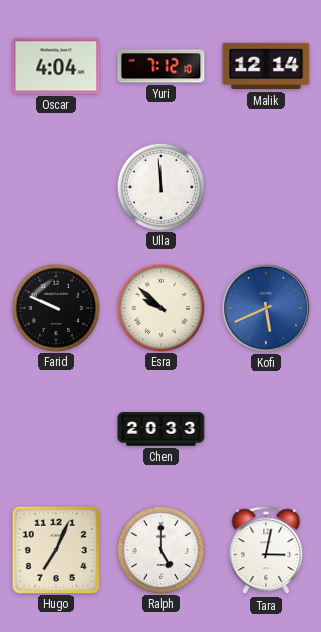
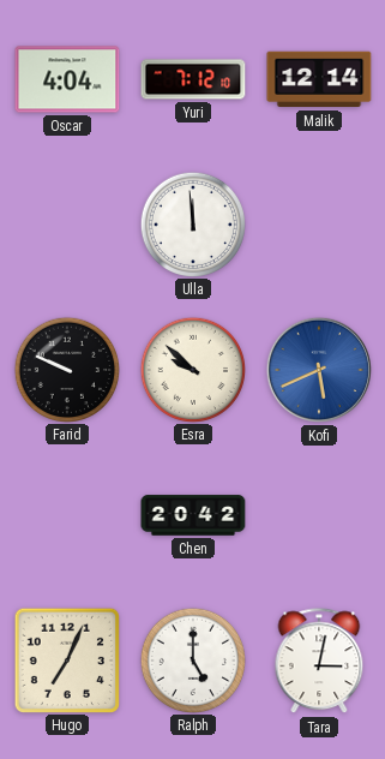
Chen: 20:33 -> 20:42
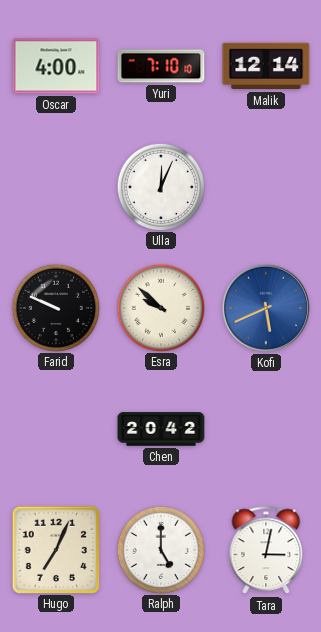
Oscar: 4:04 -> 4:00
Yuri: 7:12 -> 7:10
Ulla: 11:59 -> 12:04
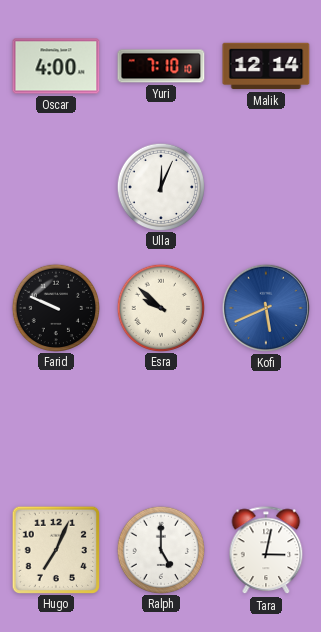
Chen: 20:42 -> none
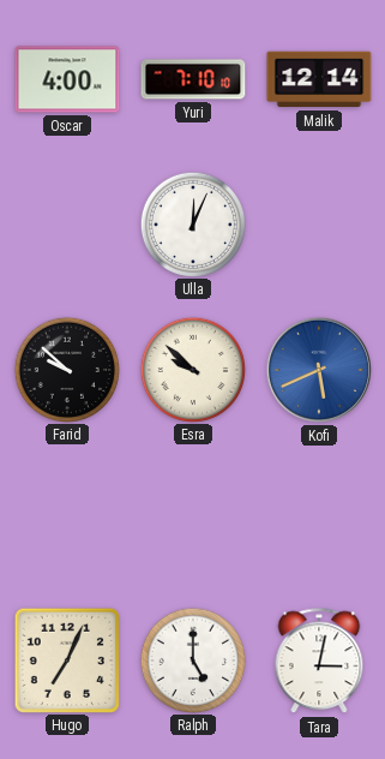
Farid: 9:49 -> 9:52
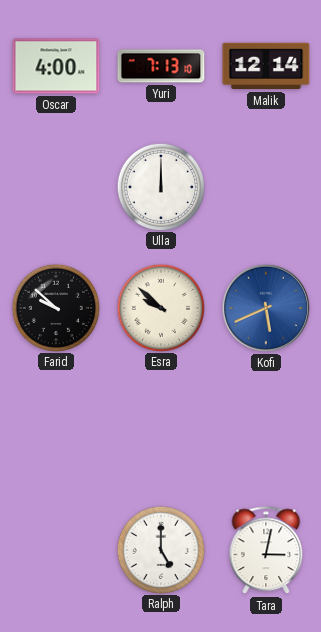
Yuri: 7:10 -> 7:13
Ulla: 12:04 -> 12:00
Hugo: 7:04 -> none
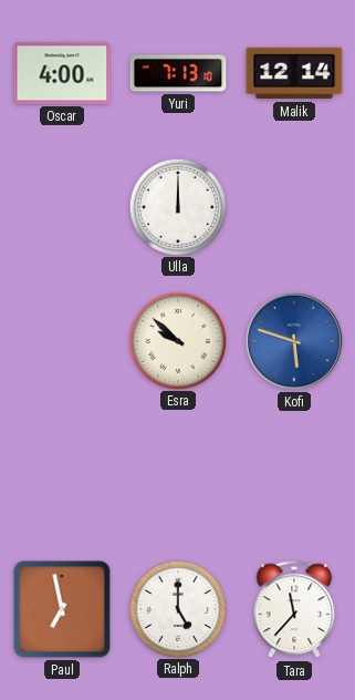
Farid: 9:52 -> none
Kofi: 5:41 -> 5:48
Paul: none -> 6:58
Tara: 3:02 -> 11:37
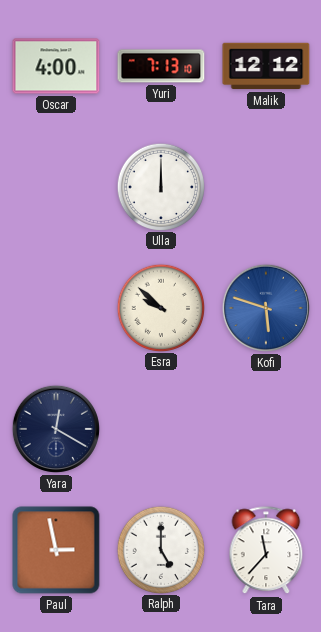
Malik: 12:14 -> 12:12
Yara: none -> 12:20
Paul: 6:58 -> 2:58
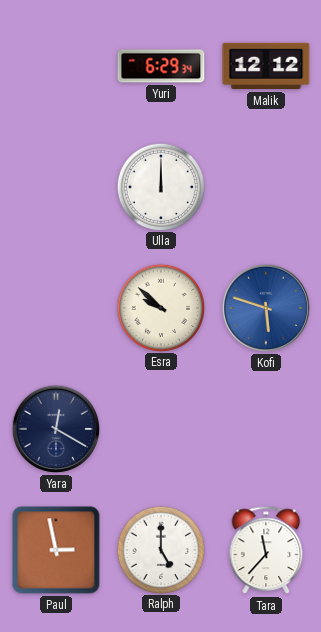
Oscar: 4:00 -> none
Yuri: 7:13 -> 6:29
